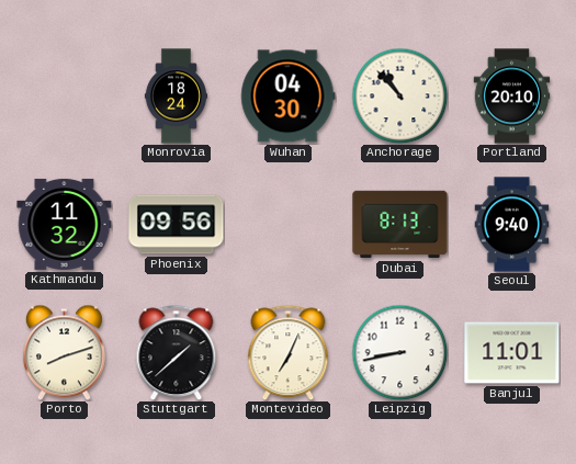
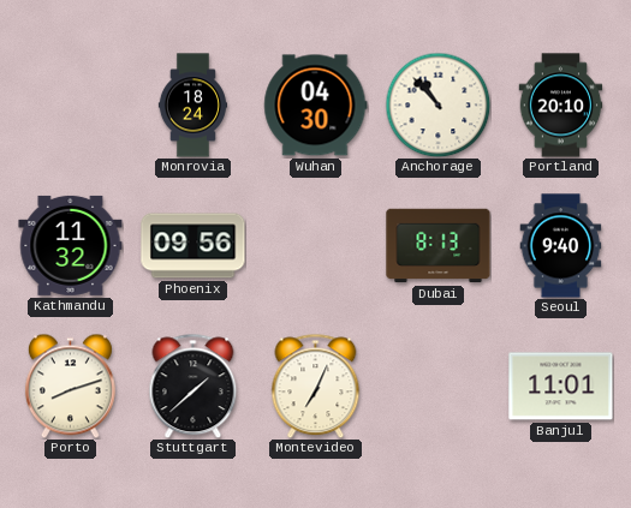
Leipzig: 8:43 -> none
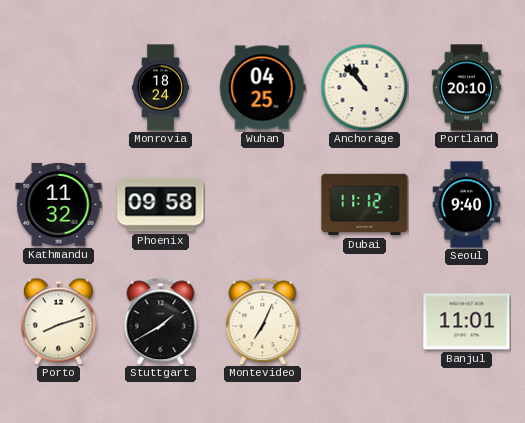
Wuhan: 04:30 -> 04:25
Phoenix: 09:56 -> 09:58
Dubai: 8:13 -> 11:12
Stuttgart: 1:38 -> 1:40
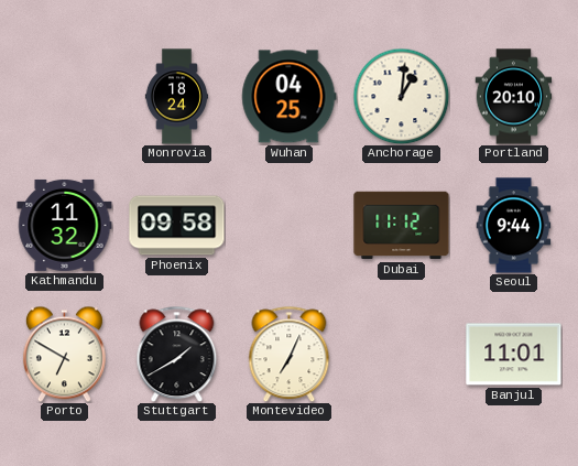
Anchorage: 10:53 -> 1:01
Seoul: 9:40 -> 9:44
Porto: 8:12 -> 6:50
